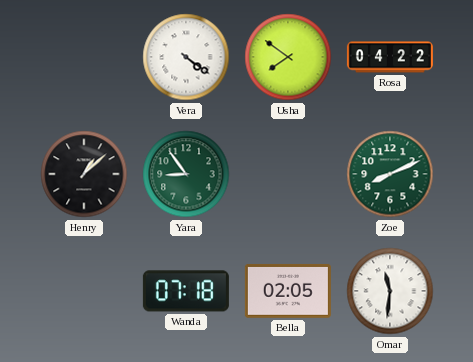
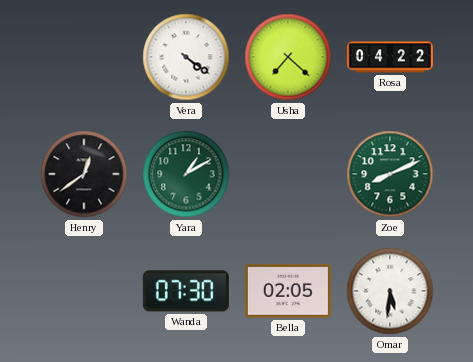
Usha: 7:51 -> 7:22
Henry: 1:08 -> 12:39
Yara: 8:54 -> 1:10
Wanda: 07:18 -> 07:30
Omar: 11:31 -> 5:31
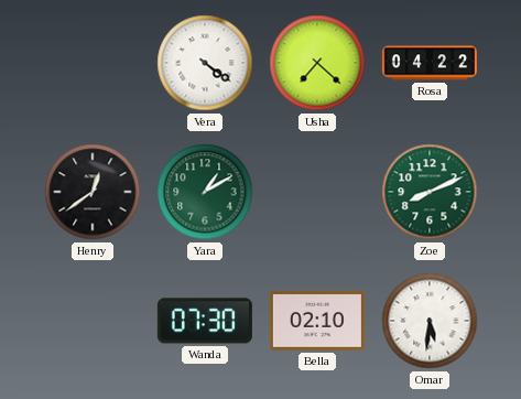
Bella: 02:05 -> 02:10
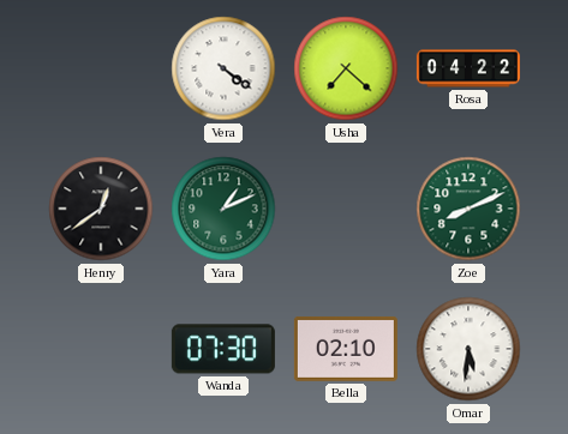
Yara: 1:10 -> 1:11
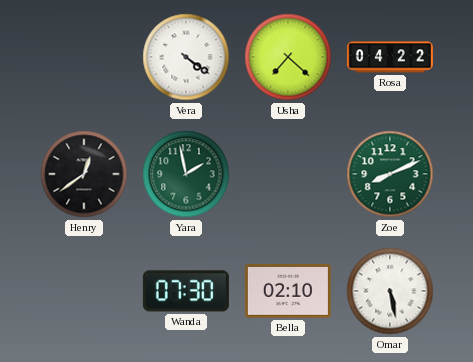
Yara: 1:11 -> 1:58
Omar: 5:31 -> 5:28
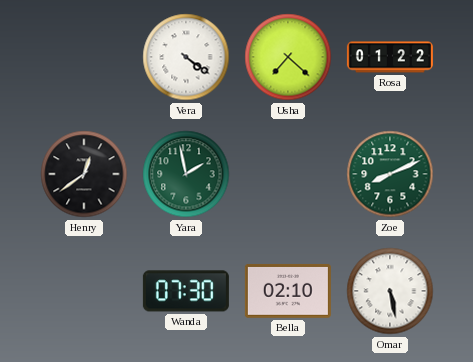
Rosa: 04:22 -> 01:22
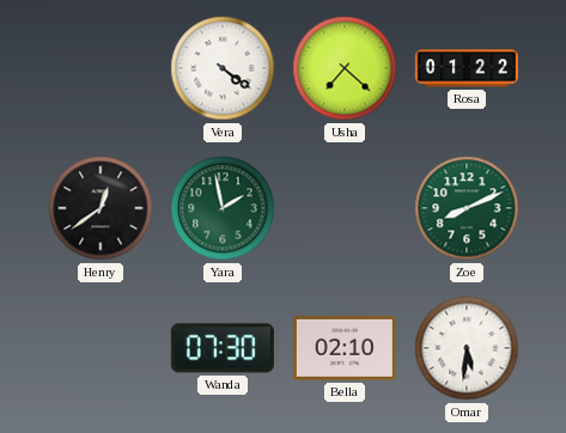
Omar: 5:28 -> 5:31
